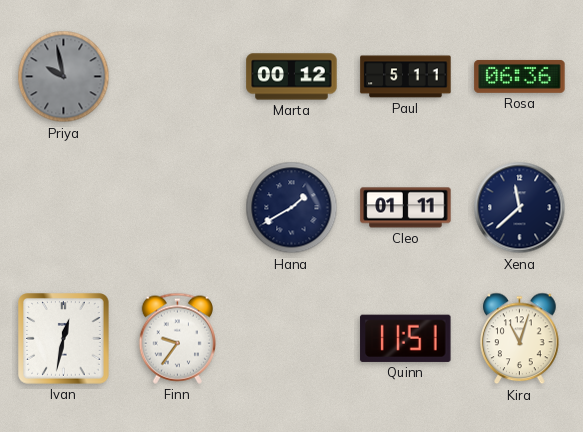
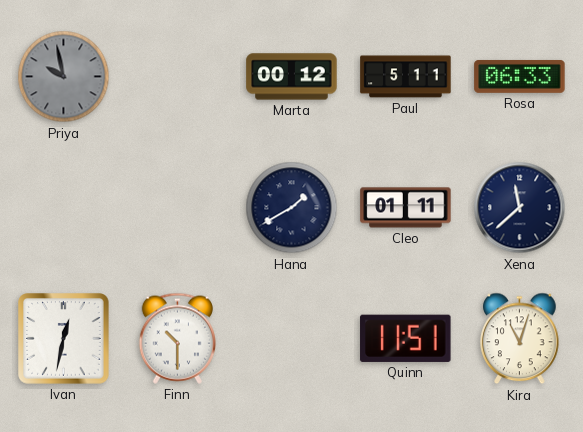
Rosa: 06:36 -> 06:33
Finn: 9:36 -> 10:30
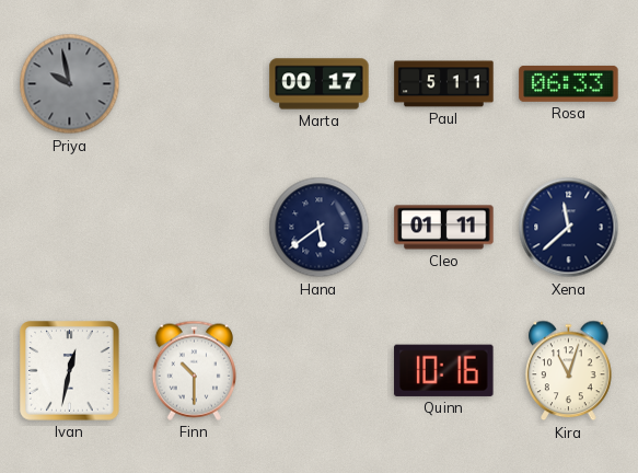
Marta: 00:12 -> 00:17
Hana: 1:40 -> 5:39
Quinn: 11:51 -> 10:16
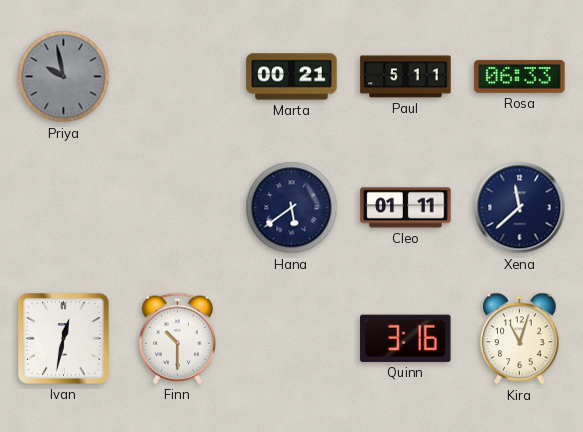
Marta: 00:17 -> 00:21
Quinn: 10:16 -> 3:16
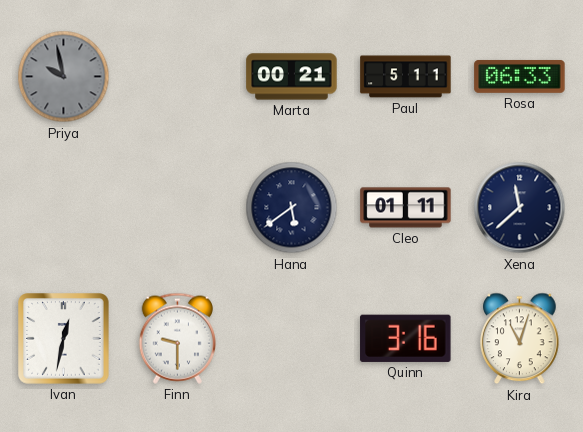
Finn: 10:30 -> 9:30
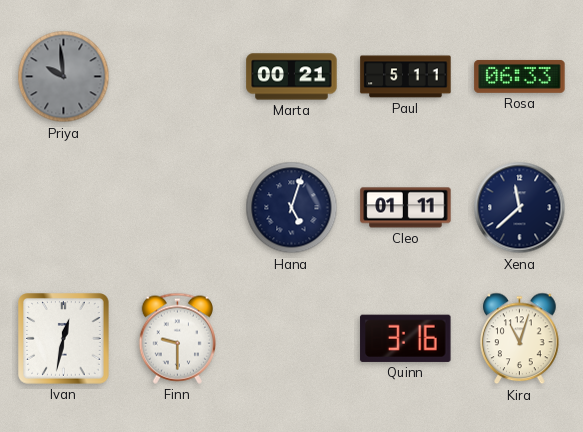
Priya: 9:58 -> 9:59
Hana: 5:39 -> 5:03
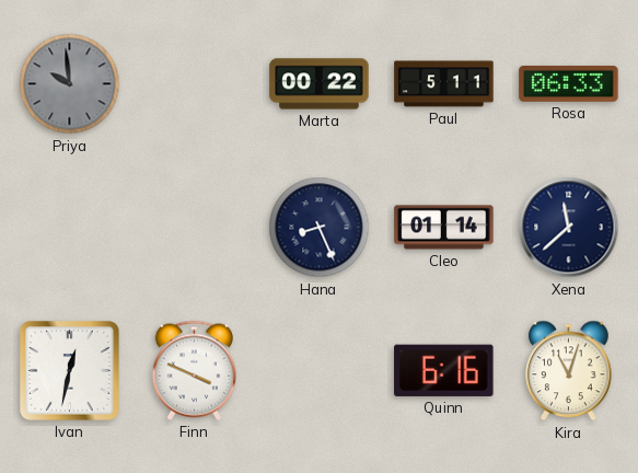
Marta: 00:21 -> 00:22
Hana: 5:03 -> 8:26
Cleo: 01:11 -> 01:14
Finn: 9:30 -> 3:49
Quinn: 3:16 -> 6:16
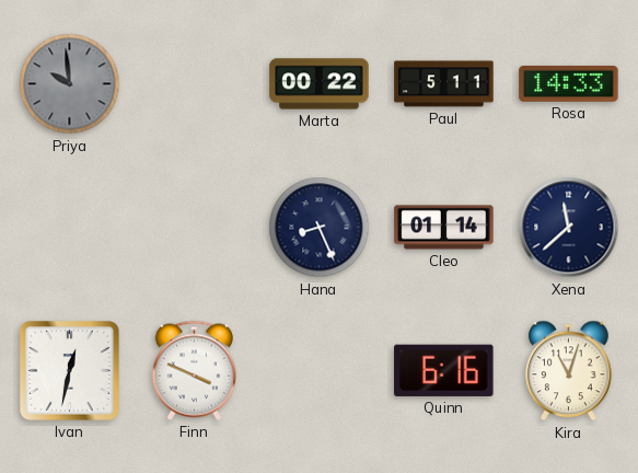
Rosa: 06:33 -> 14:33
